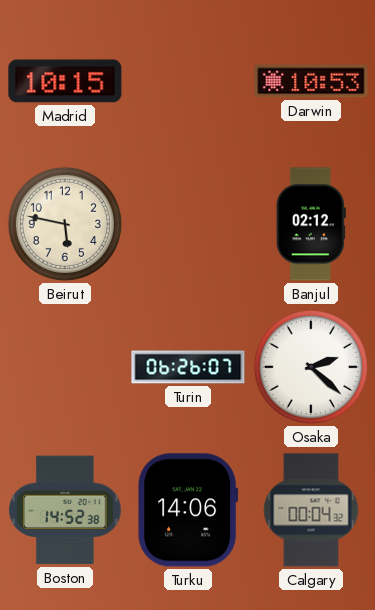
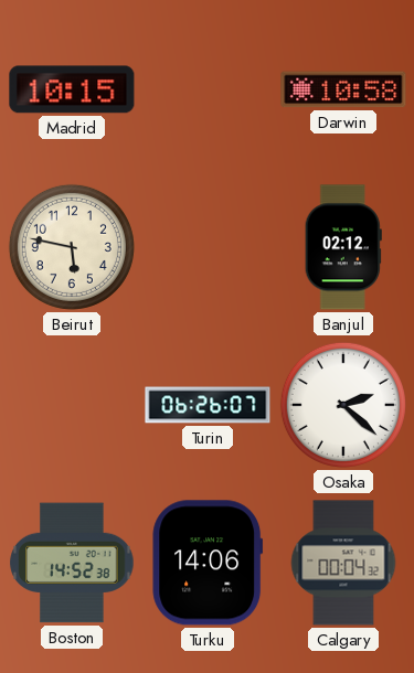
Darwin: 10:53 -> 10:58
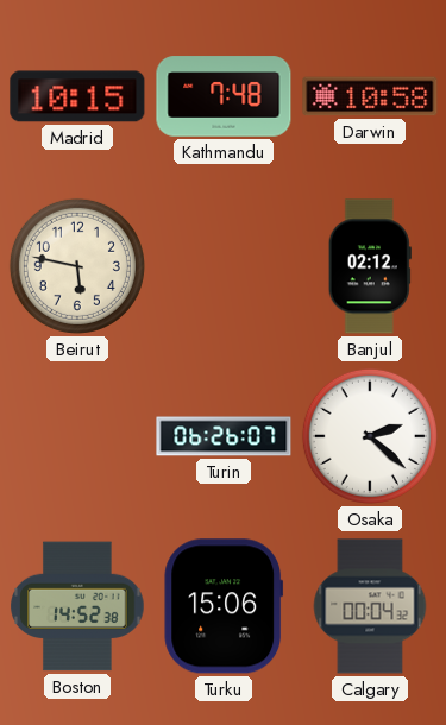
Kathmandu: none -> 7:48
Turku: 14:06 -> 15:06
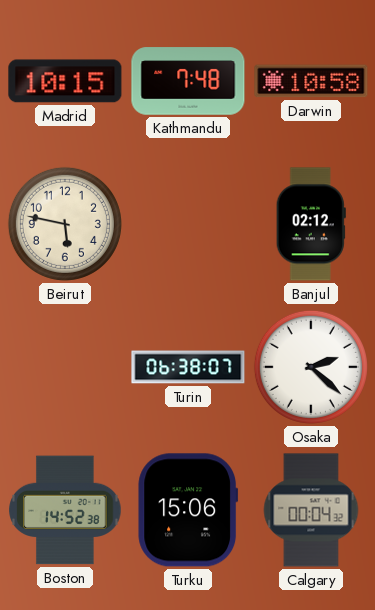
Turin: 06:26 -> 06:38
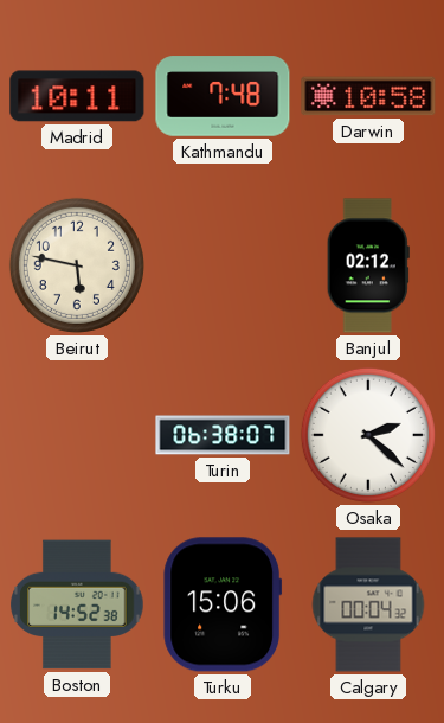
Madrid: 10:15 -> 10:11
